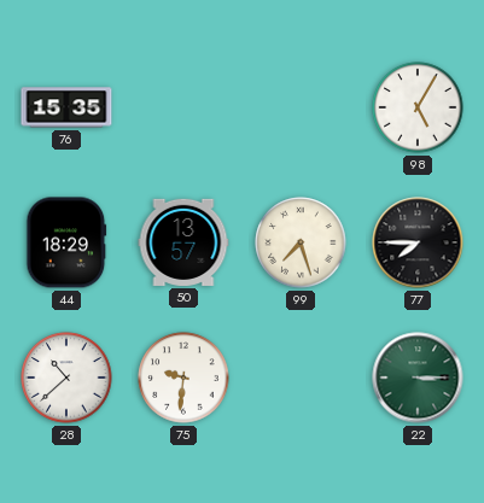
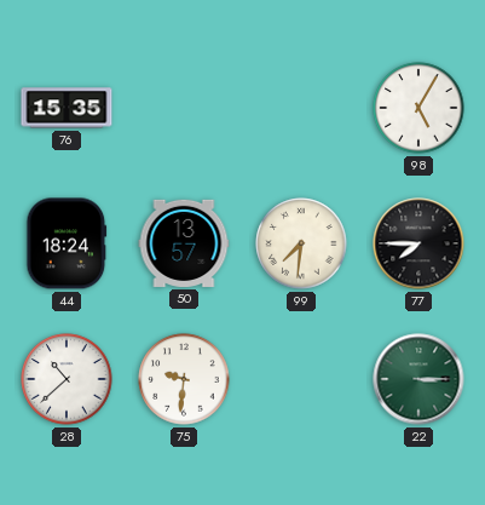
44: 18:29 -> 18:24
99: 7:27 -> 7:31
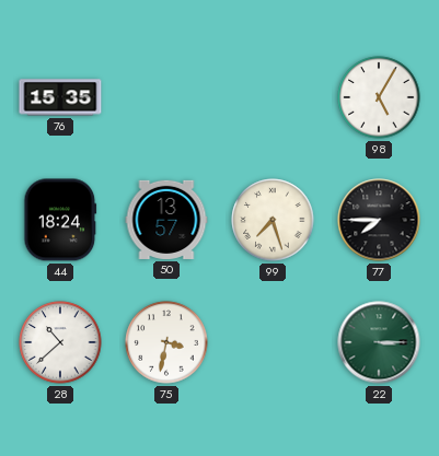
99: 7:31 -> 7:27
75: 9:31 -> 3:32
